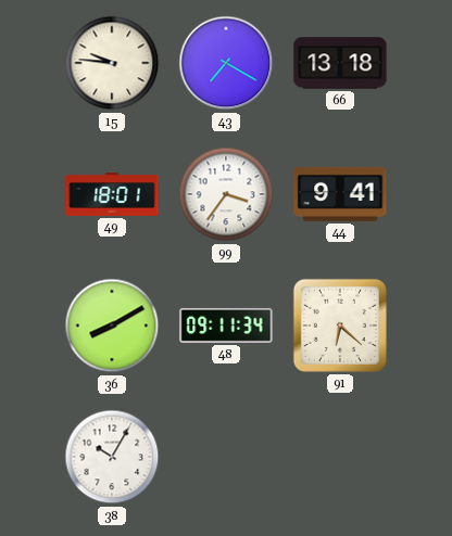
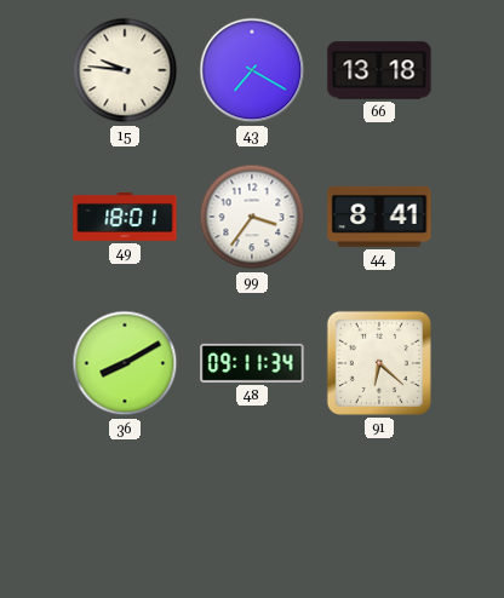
44: 9:41 -> 8:41
38: 10:05 -> none
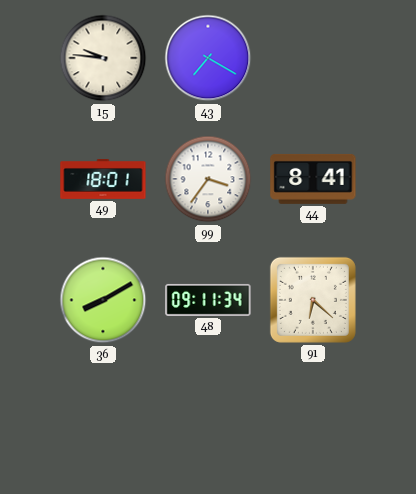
66: 13:18 -> none
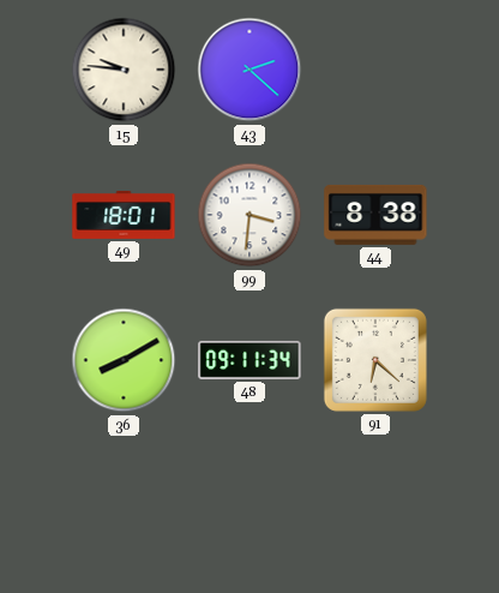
43: 7:20 -> 2:22
99: 3:36 -> 3:31
44: 8:41 -> 8:38
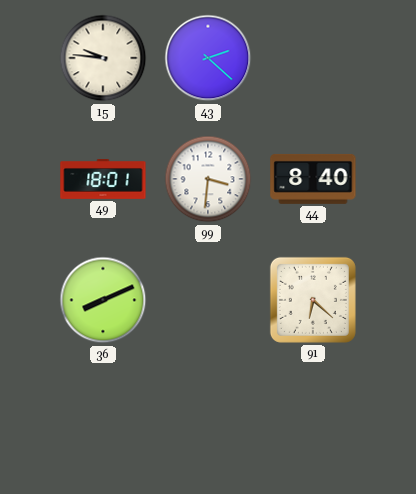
44: 8:38 -> 8:40
36: 8:10 -> 8:11
48: 09:11 -> none
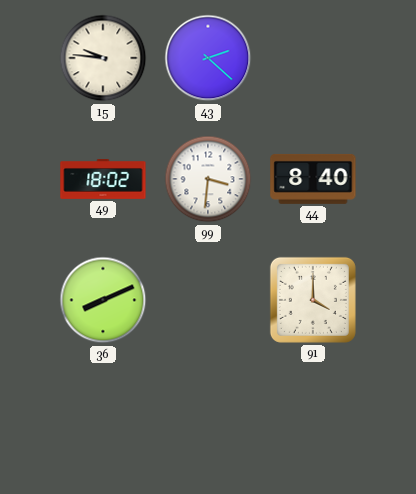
49: 18:01 -> 18:02
91: 6:22 -> 4:00
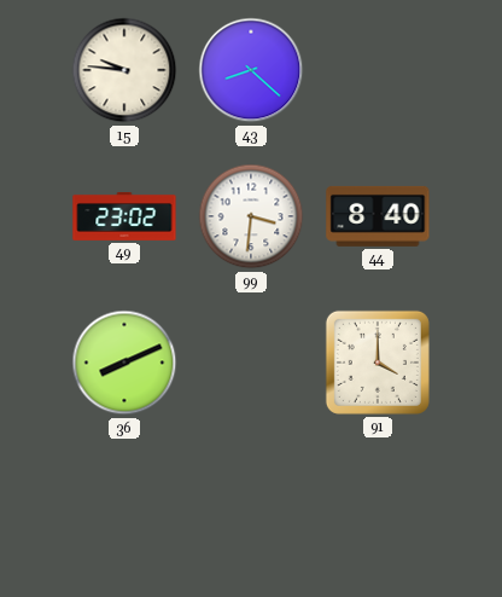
43: 2:22 -> 8:22
49: 18:02 -> 23:02
